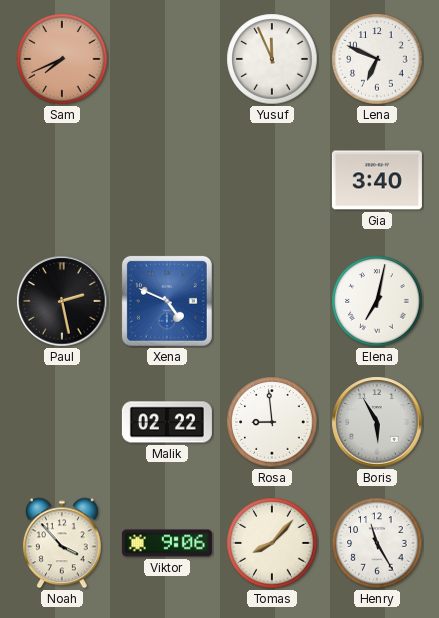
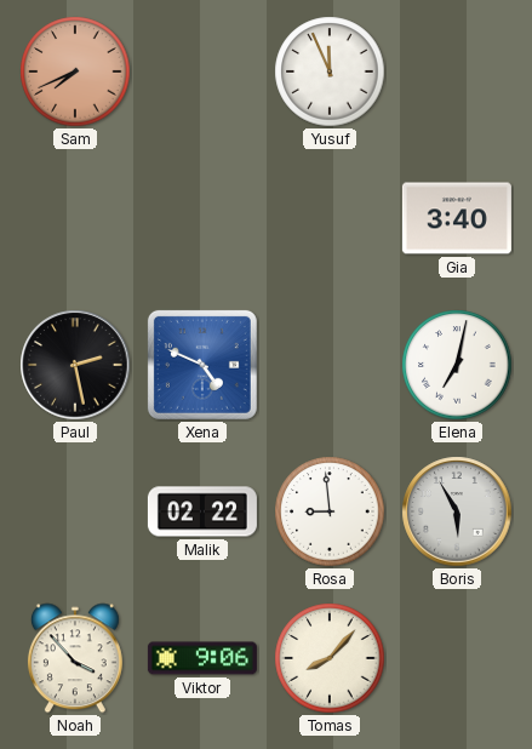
Lena: 6:49 -> none
Henry: 11:25 -> none
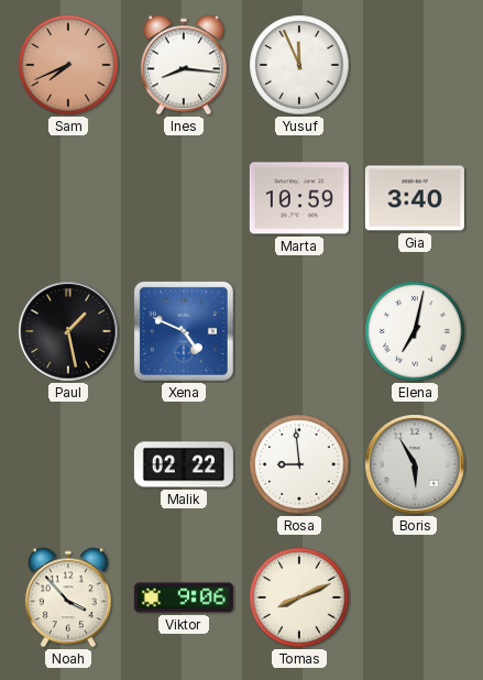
Ines: none -> 8:16
Marta: none -> 10:59
Paul: 2:28 -> 1:28
Tomas: 8:07 -> 8:11
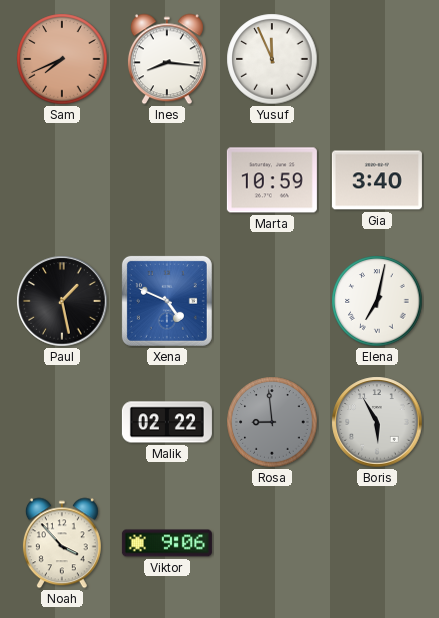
Rosa dial: white -> grey
Tomas: 8:11 -> none
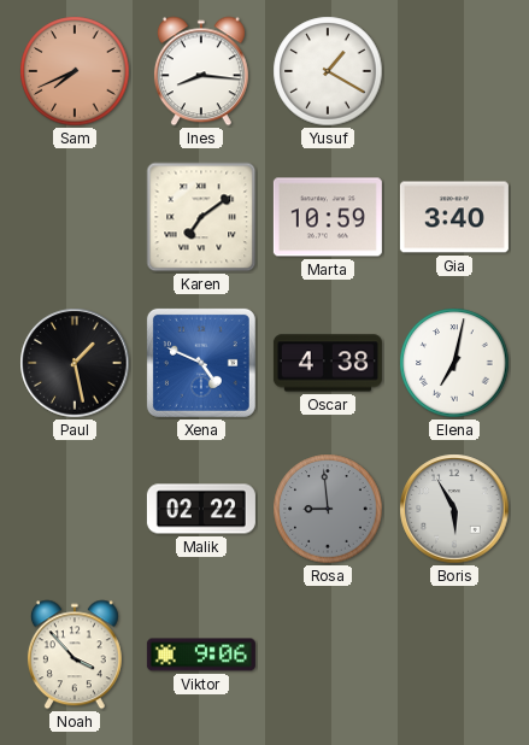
Yusuf: 11:56 -> 1:20
Karen: none -> 7:09
Oscar: none -> 4:38
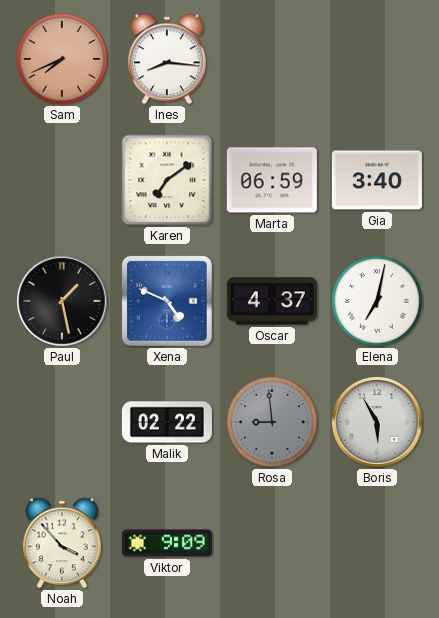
Yusuf: 1:20 -> none
Marta: 10:59 -> 06:59
Oscar: 4:38 -> 4:37
Viktor: 9:06 -> 9:09
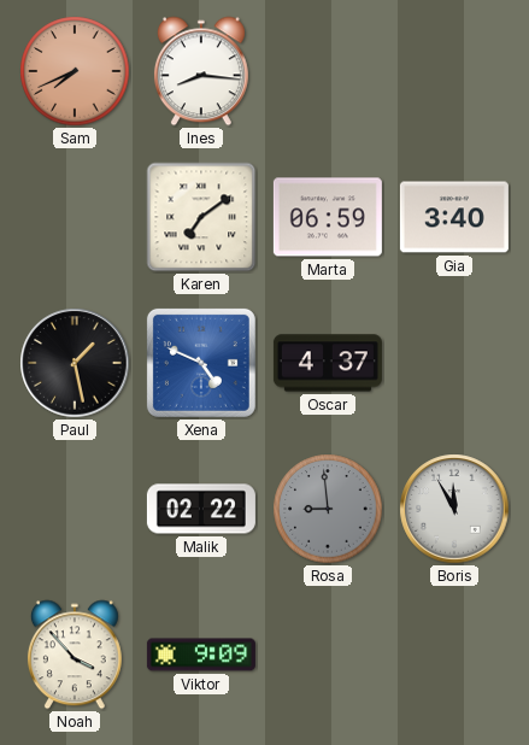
Elena: 7:02 -> none
Boris: 5:55 -> 11:55
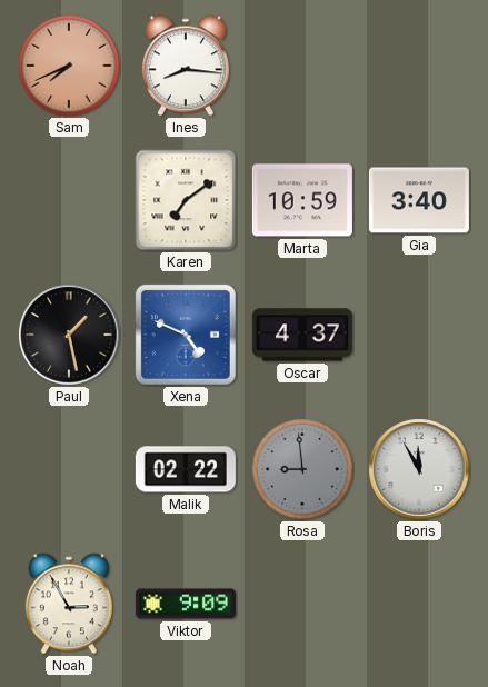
Marta: 06:59 -> 10:59
Noah: 3:53 -> 2:55
